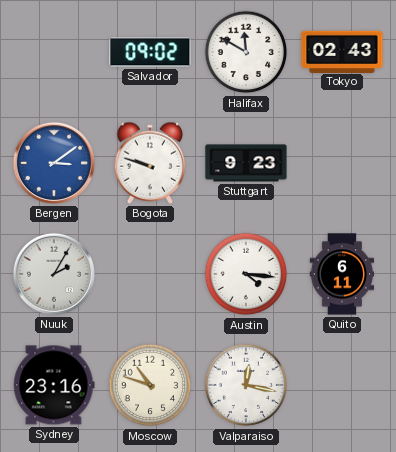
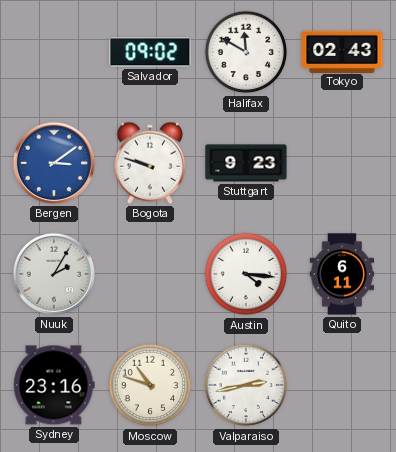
Valparaiso: 12:17 -> 2:43
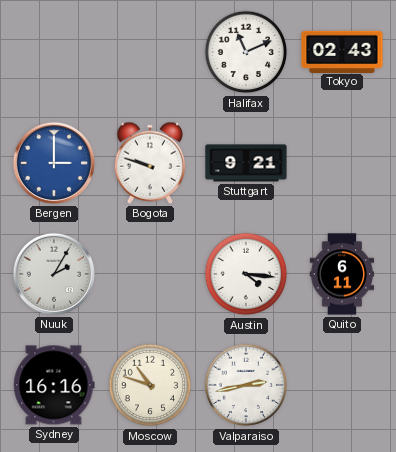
Salvador: 09:02 -> none
Halifax: 11:50 -> 11:11
Bergen: 3:09 -> 3:00
Stuttgart: 9:23 -> 9:21
Sydney: 23:16 -> 16:16
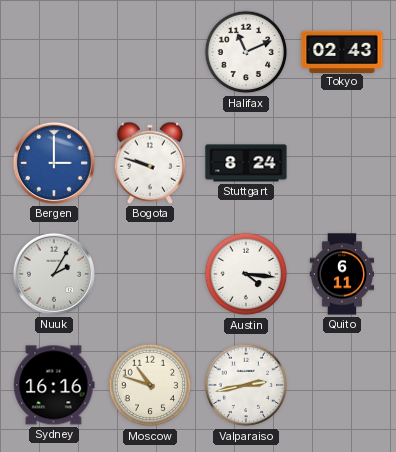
Stuttgart: 9:21 -> 8:24
